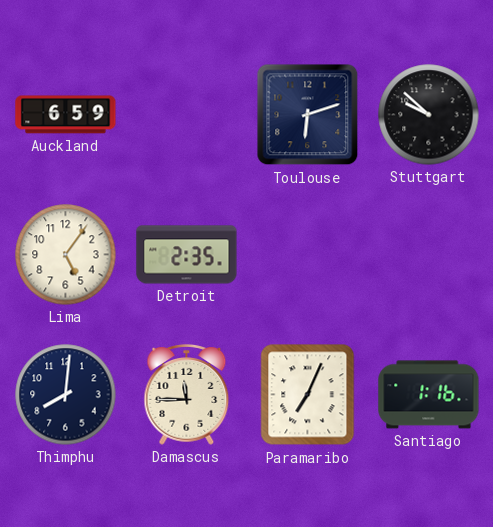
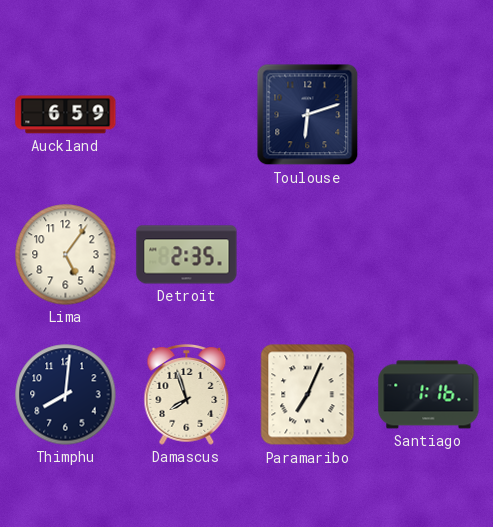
Stuttgart: 9:52 -> none
Damascus: 11:45 -> 7:57
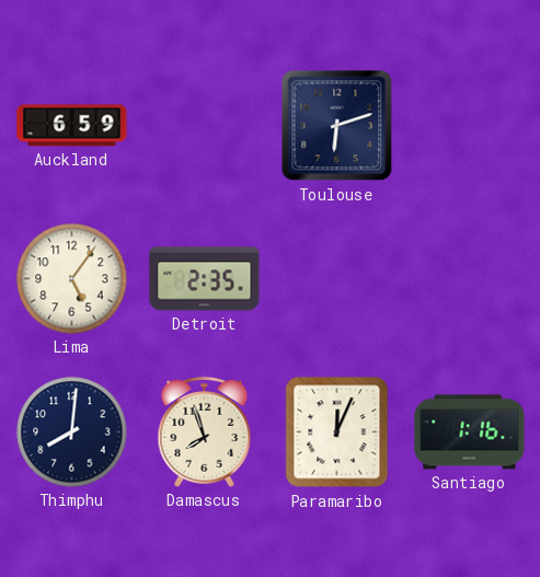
Paramaribo: 7:04 -> 12:04
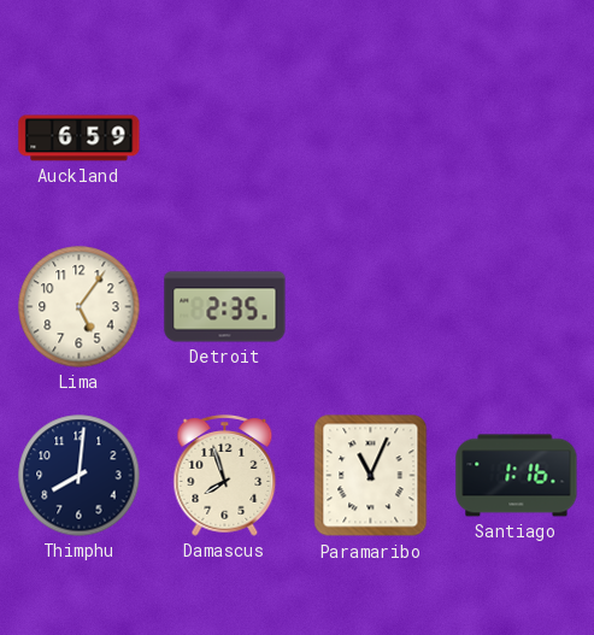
Toulouse: 6:12 -> none
Paramaribo: 12:04 -> 11:04
